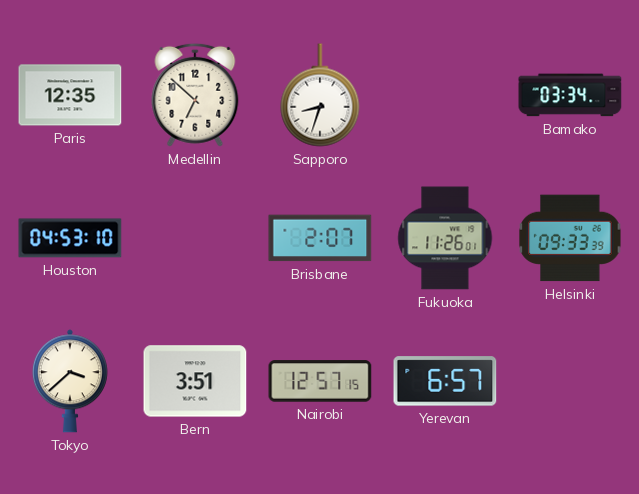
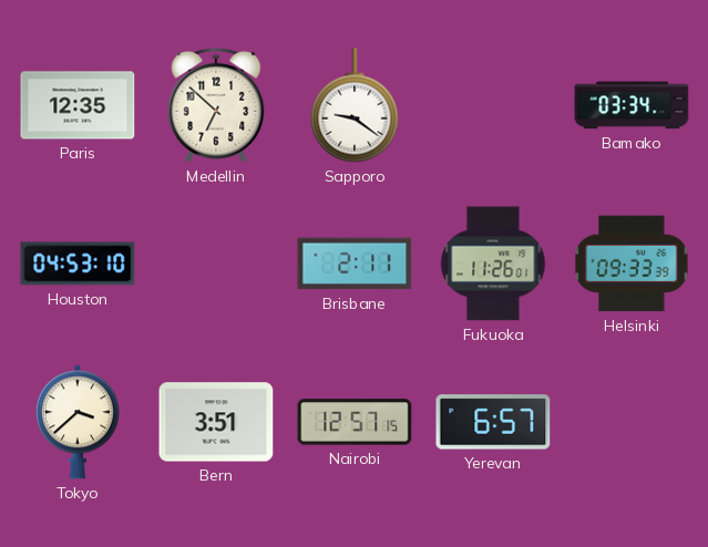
Sapporo: 8:33 -> 9:21
Brisbane: 2:07 -> 2:11
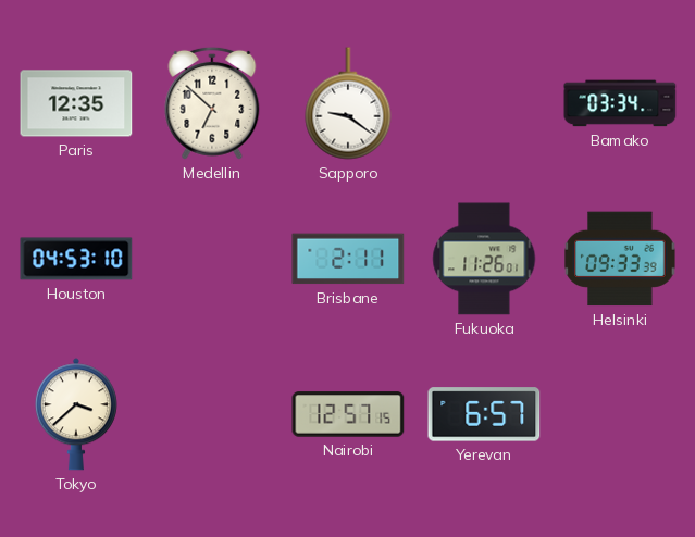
Bern: 3:51 -> none
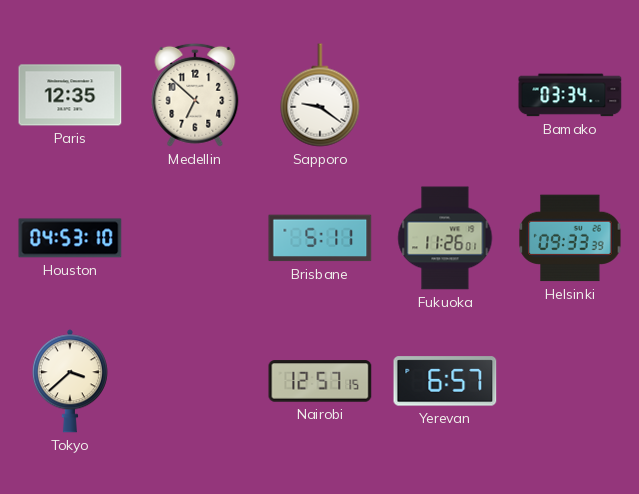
Brisbane: 2:11 -> 5:11
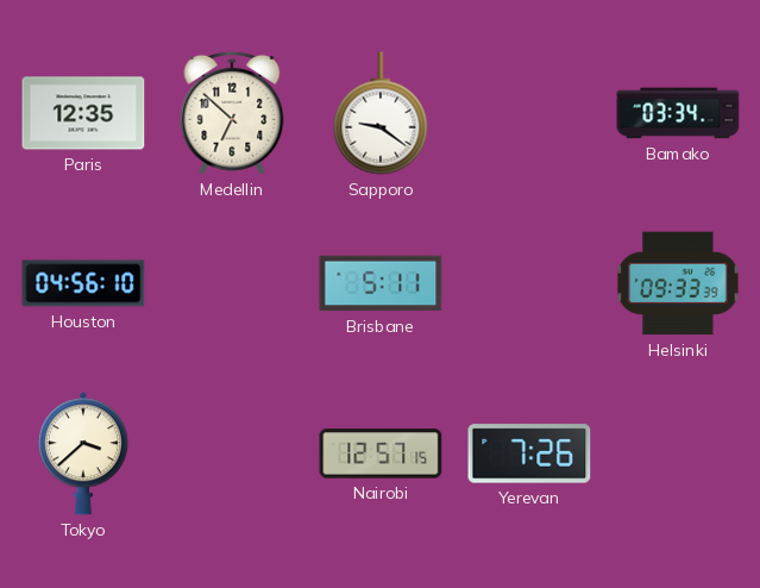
Houston: 04:53 -> 04:56
Fukuoka: 11:26 -> none
Yerevan: 6:57 -> 7:26
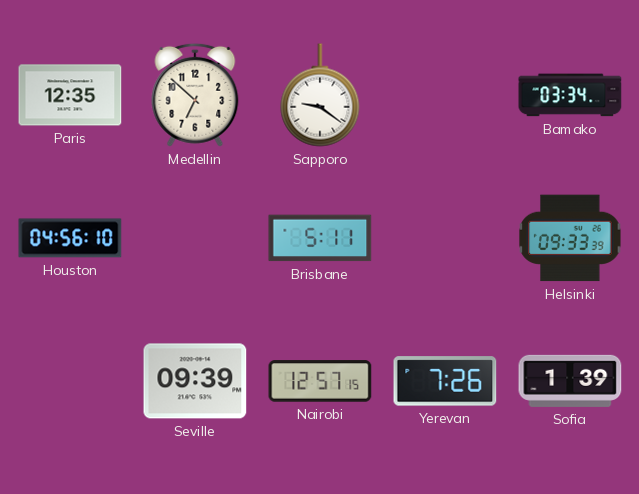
Tokyo: 3:38 -> none
Seville: none -> 09:39
Sofia: none -> 1:39
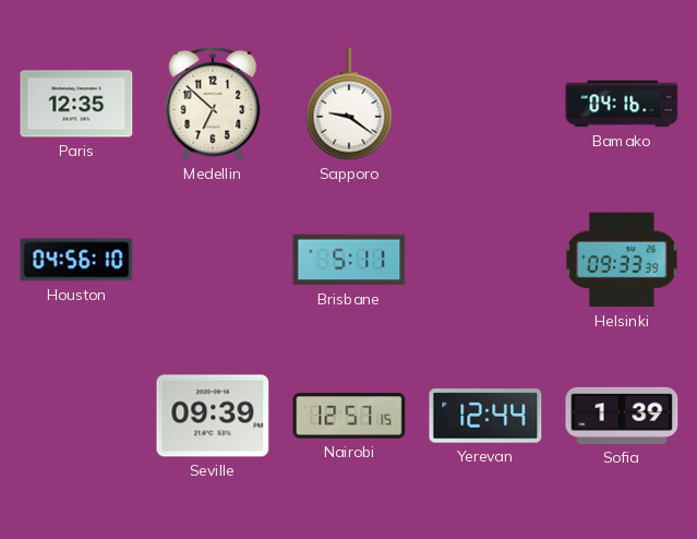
Bamako: 03:34 -> 04:16
Yerevan: 7:26 -> 12:44
